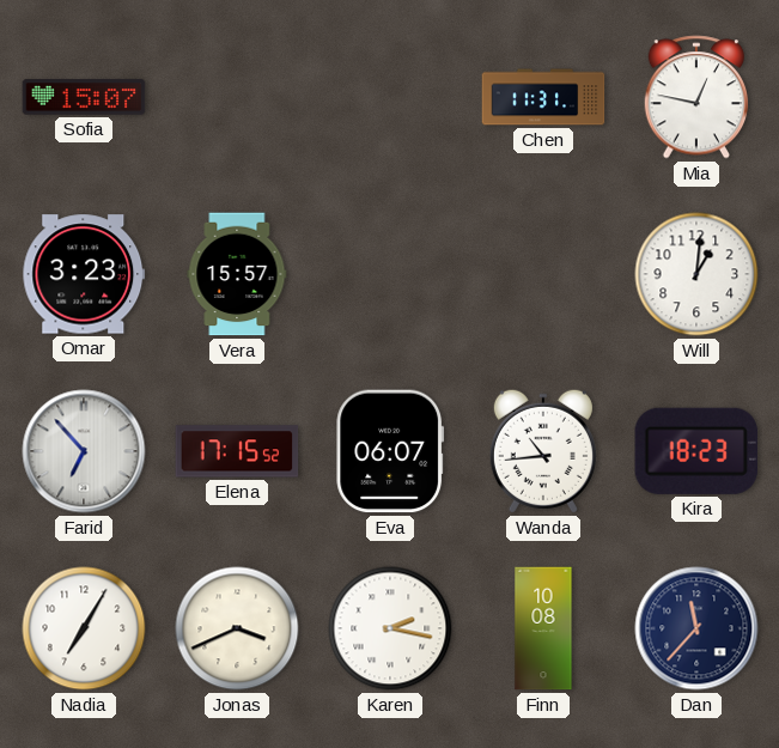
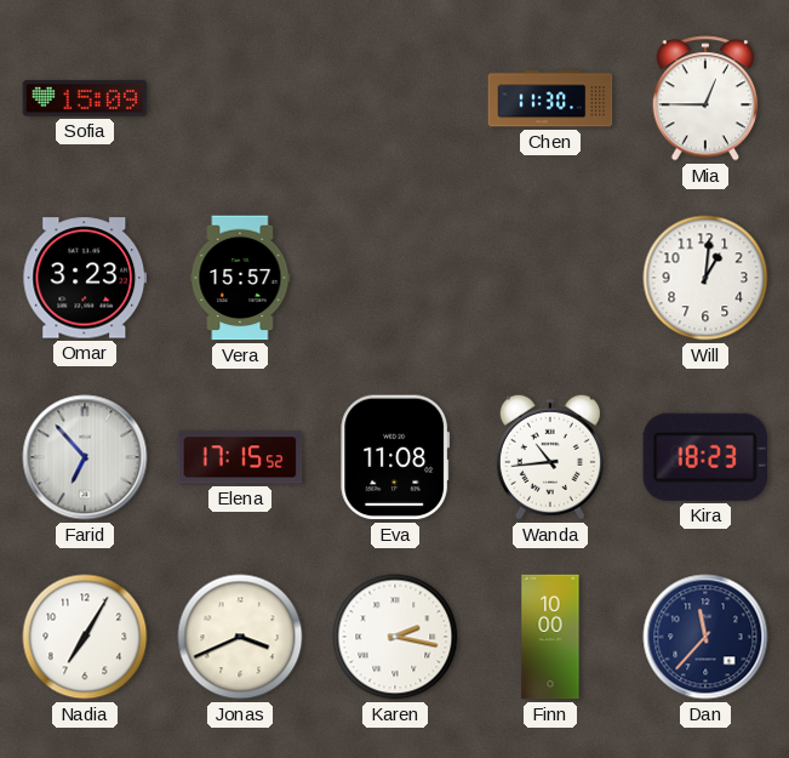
Sofia: 15:07 -> 15:09
Chen: 11:31 -> 11:30
Mia: 12:47 -> 12:45
Eva: 06:07 -> 11:08
Finn: 10:08 -> 10:00
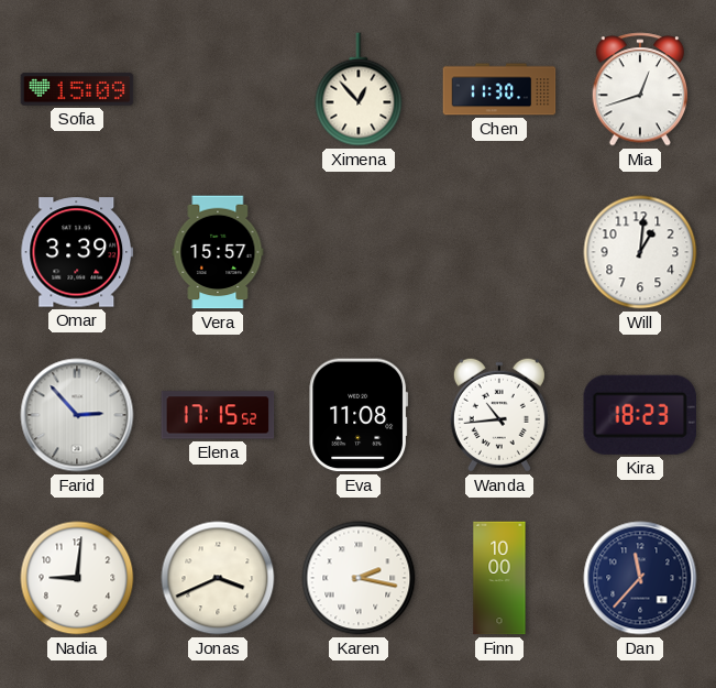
Ximena: none -> 12:53
Mia: 12:45 -> 12:42
Omar: 3:23 -> 3:39
Farid: 6:53 -> 2:53
Nadia: 7:05 -> 9:01
